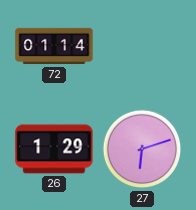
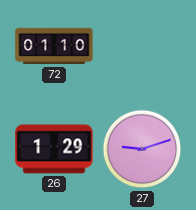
72: 01:14 -> 01:10
27: 6:12 -> 9:12
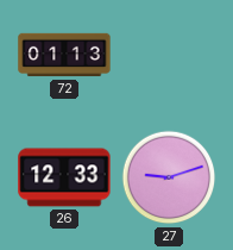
72: 01:10 -> 01:13
26: 1:29 -> 12:33
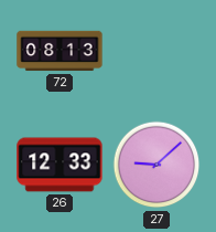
72: 01:13 -> 08:13
27: 9:12 -> 9:08
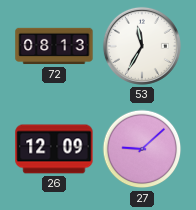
53: none -> 11:35
26: 12:33 -> 12:09
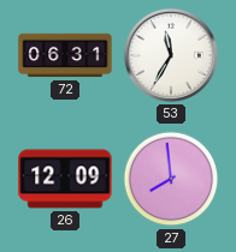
72: 08:13 -> 06:31
27: 9:08 -> 7:59
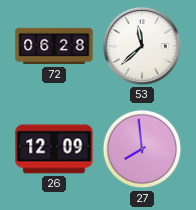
72: 06:31 -> 06:28
53: 11:35 -> 11:38
